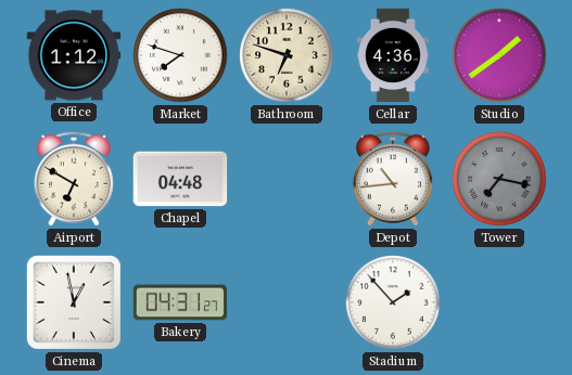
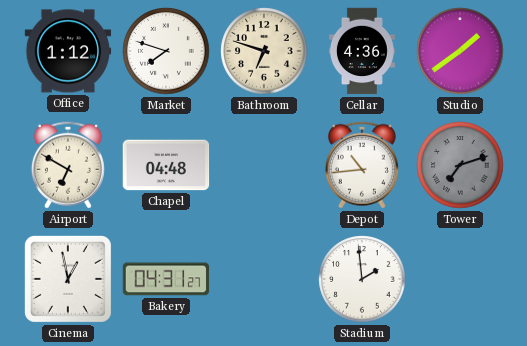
Tower: 7:17 -> 7:12
Stadium: 1:53 -> 1:59
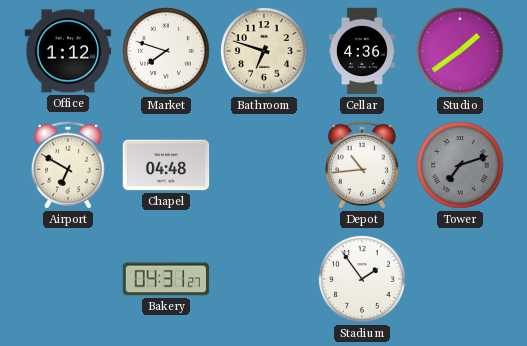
Cinema: 12:58 -> none
Stadium: 1:59 -> 1:54
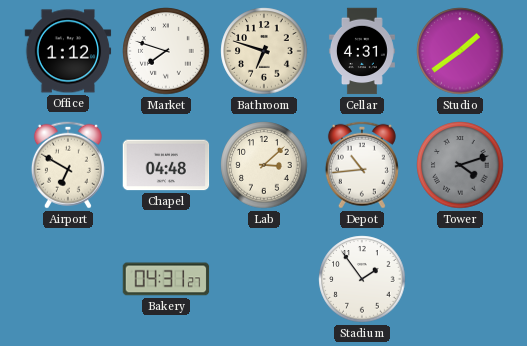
Cellar: 4:36 -> 4:31
Lab: none -> 3:08
Tower: 7:12 -> 4:12
